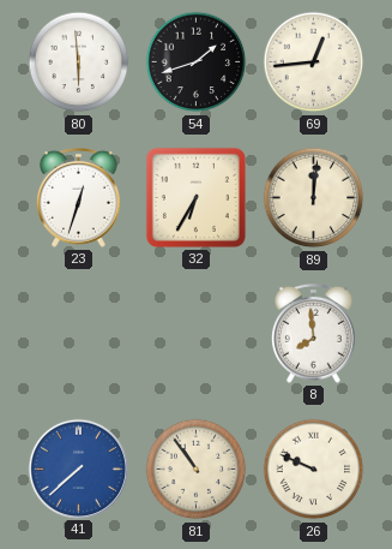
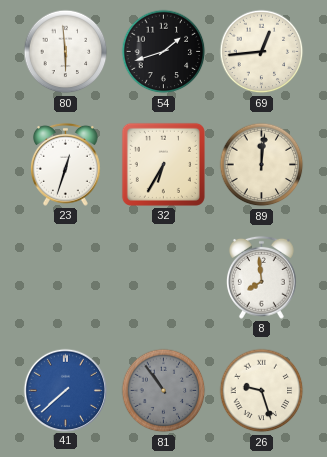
81 dial: cream -> grey
26: 9:49 -> 9:27
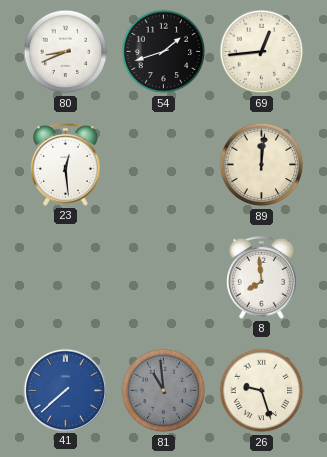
80: 5:59 -> 8:41
23: 12:33 -> 12:29
32: 6:35 -> none
81: 10:54 -> 10:59
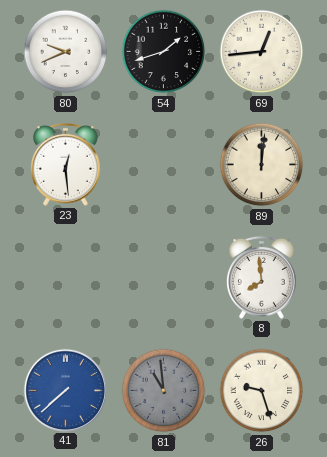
80: 8:41 -> 9:41
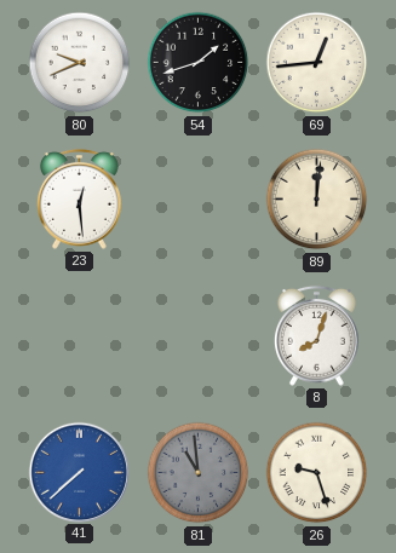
8: 7:59 -> 8:03
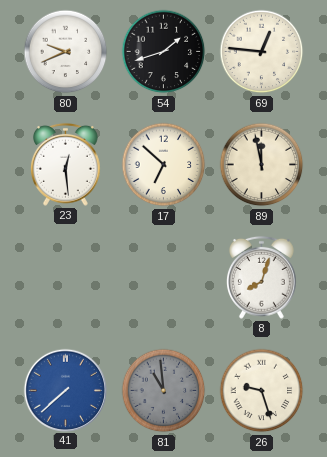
69: 12:44 -> 12:46
17: none -> 6:52
89: 12:01 -> 11:58
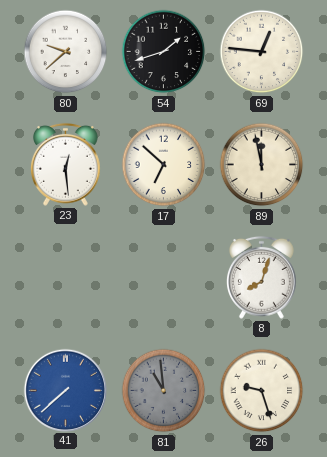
80: 9:41 -> 9:38
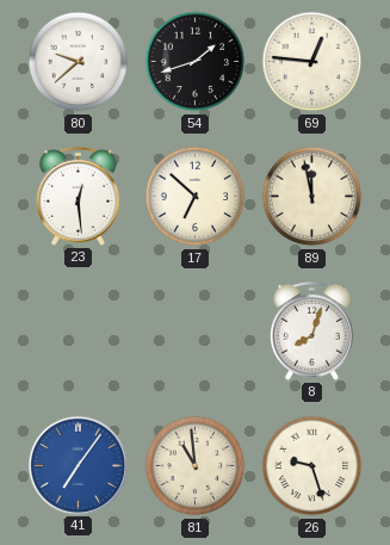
41: 7:38 -> 7:06
81 dial: grey -> cream
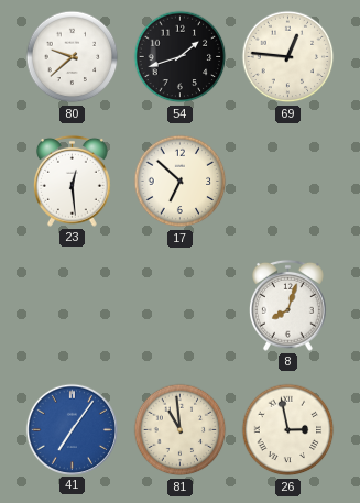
89: 11:58 -> none
26: 9:27 -> 2:58
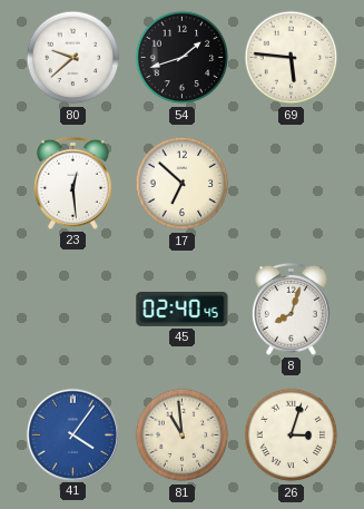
69: 12:46 -> 5:46
45: none -> 02:40
41: 7:06 -> 4:06
26: 2:58 -> 3:03
